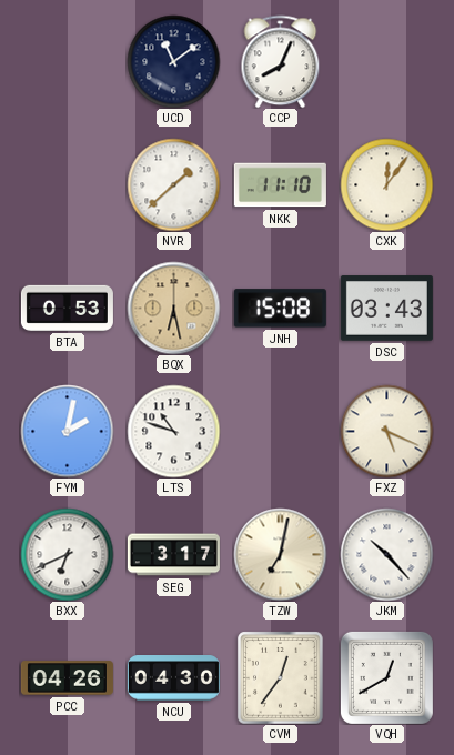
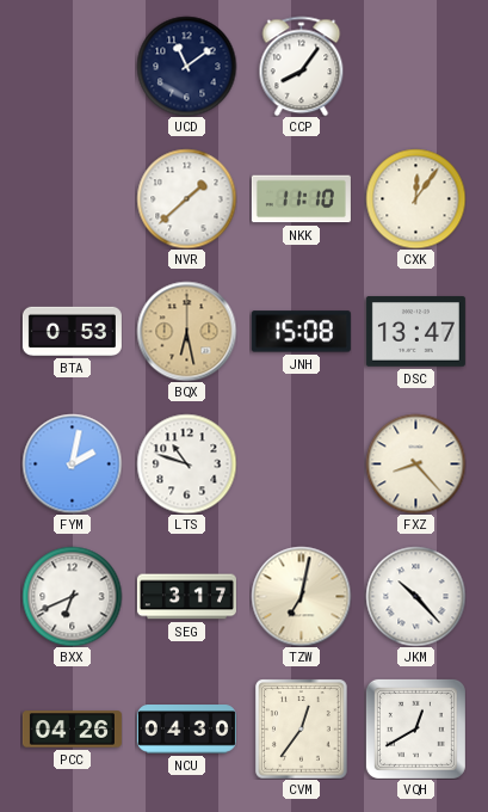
CCP: 8:04 -> 8:06
DSC: 03:43 -> 13:47
FXZ: 5:19 -> 8:23
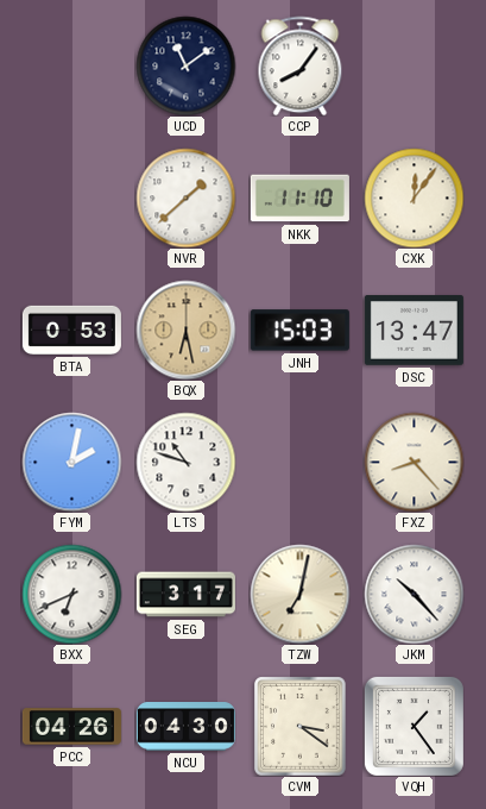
JNH: 15:08 -> 15:03
CVM: 12:36 -> 3:21
VQH: 12:40 -> 1:24
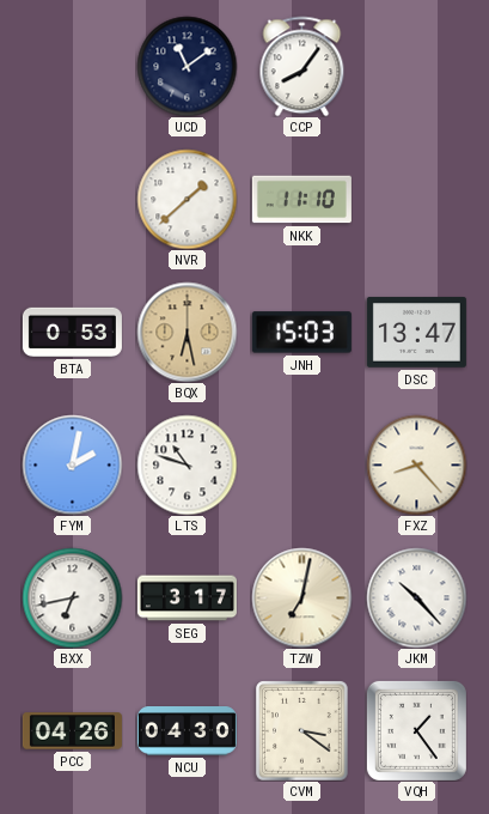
CXK: 12:06 -> none
BXX: 6:41 -> 6:43
